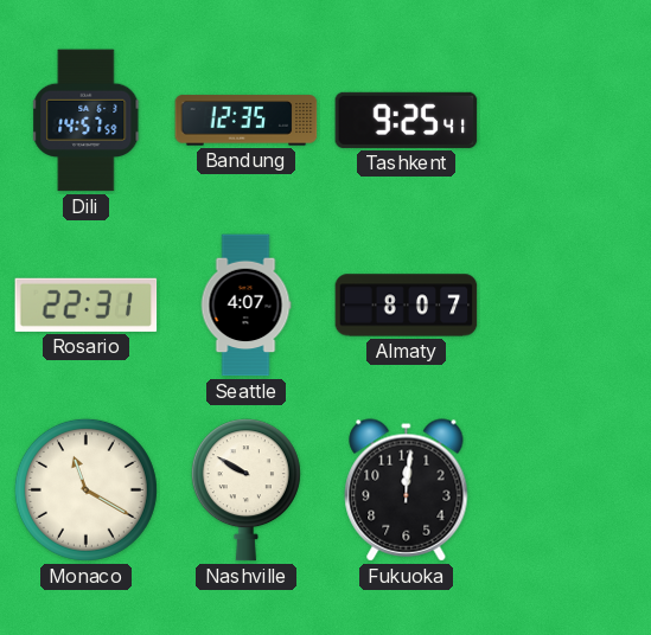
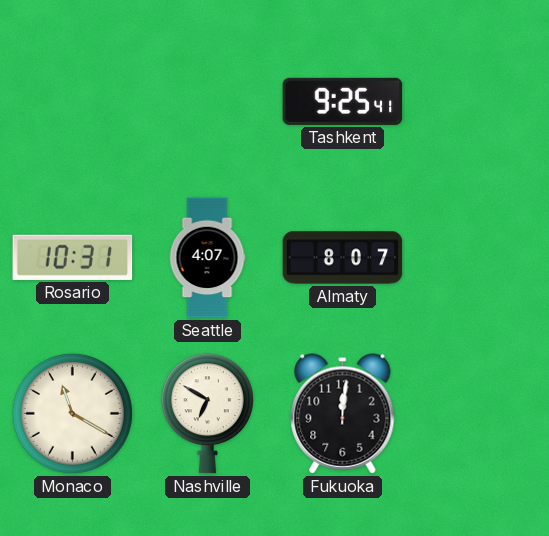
Dili: 14:57 -> none
Bandung: 12:35 -> none
Rosario: 22:31 -> 10:31
Nashville: 9:50 -> 6:50
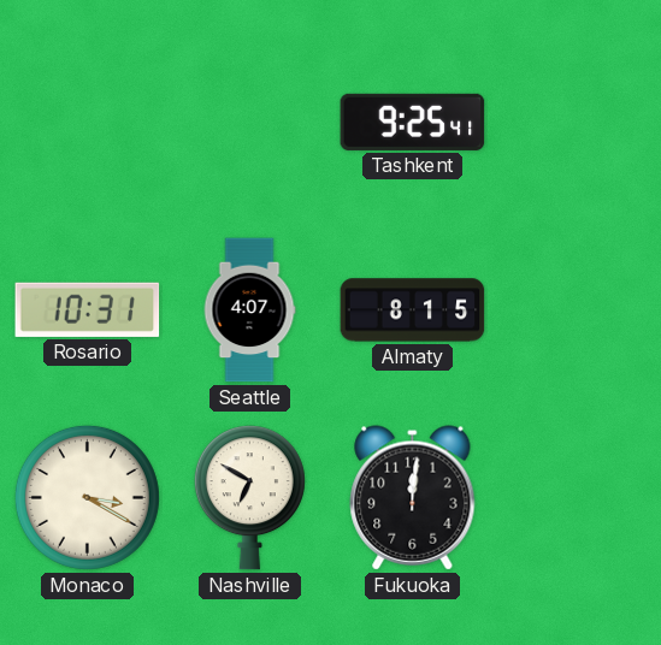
Almaty: 8:07 -> 8:15
Monaco: 11:20 -> 3:20
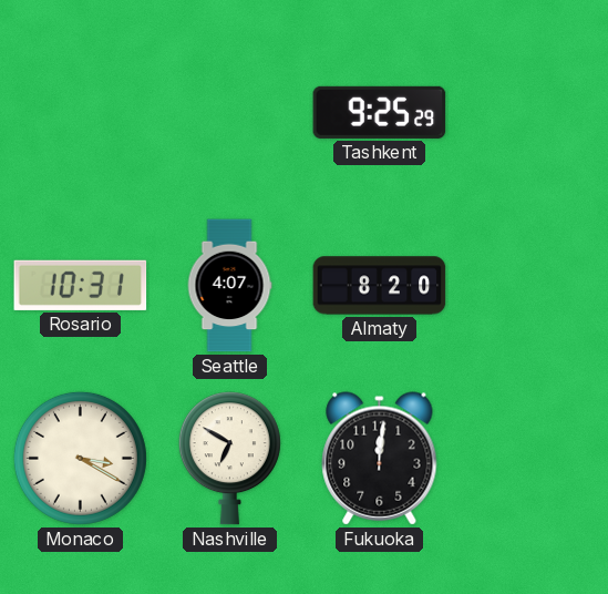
Tashkent: 9:25:41 -> 9:25:29
Almaty: 8:15 -> 8:20
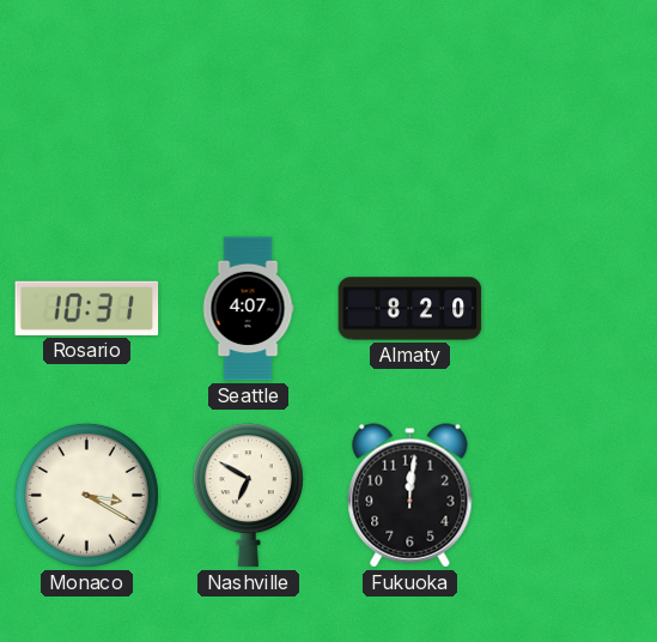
Tashkent: 9:25 -> none
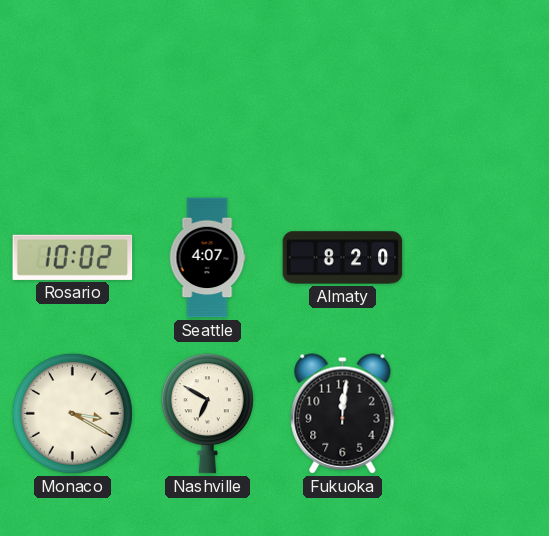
Rosario: 10:31 -> 10:02
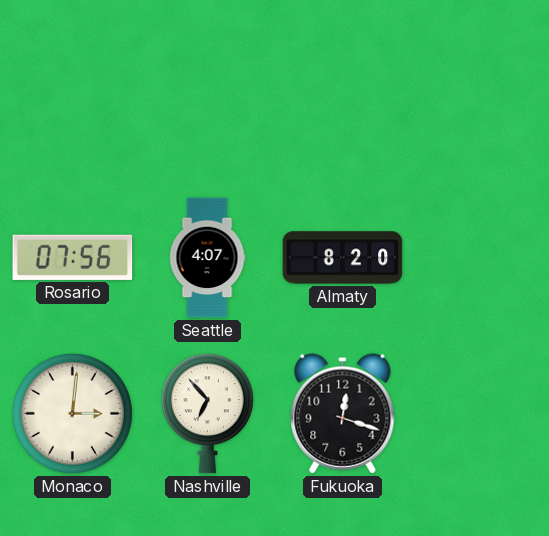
Rosario: 10:02 -> 07:56
Monaco: 3:20 -> 3:01
Nashville: 6:50 -> 6:53
Fukuoka: 12:01 -> 12:18
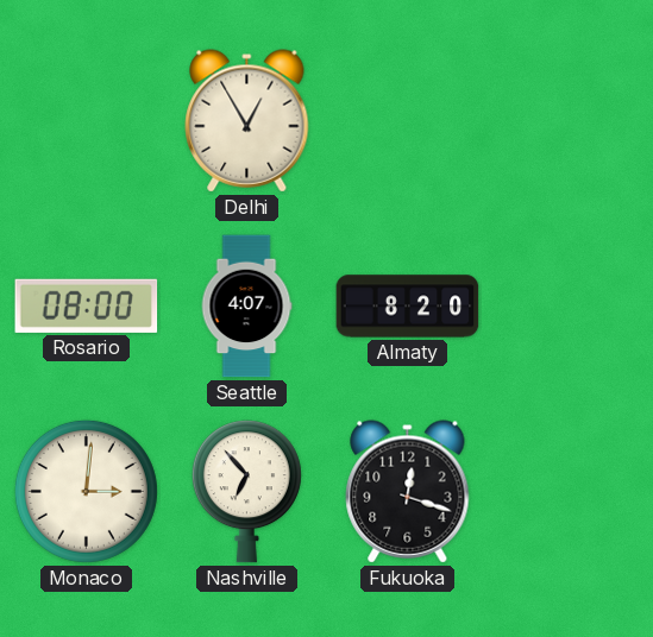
Delhi: none -> 12:55
Rosario: 07:56 -> 08:00
